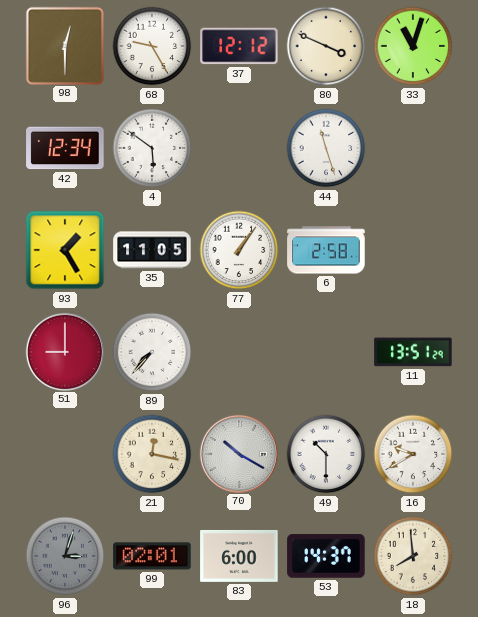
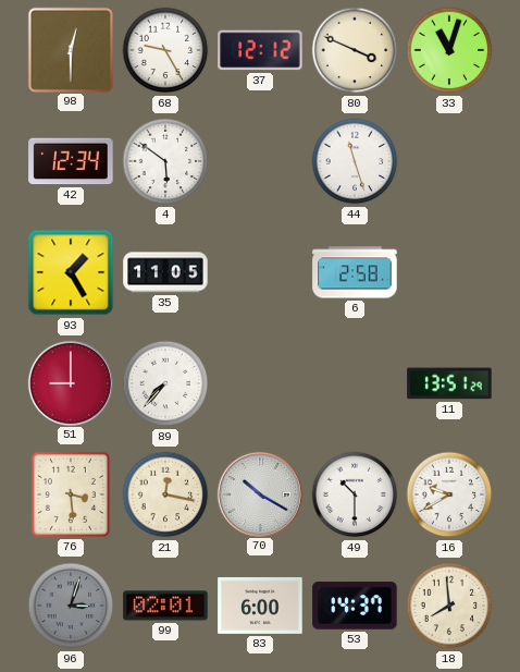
77: 1:06 -> none
76: none -> 3:29
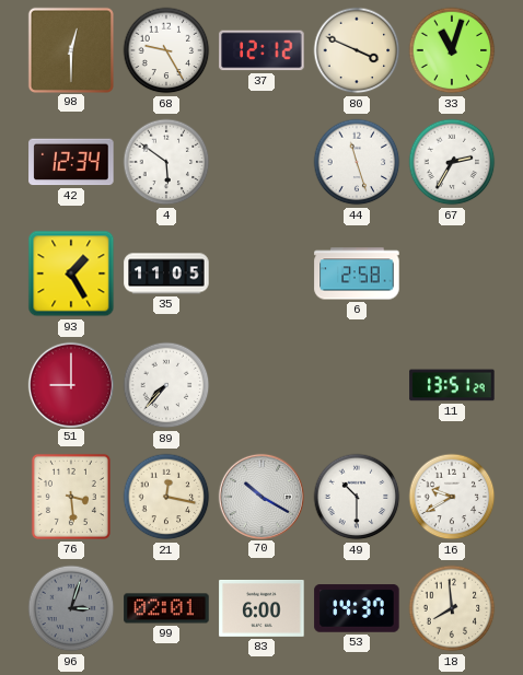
67: none -> 2:35
